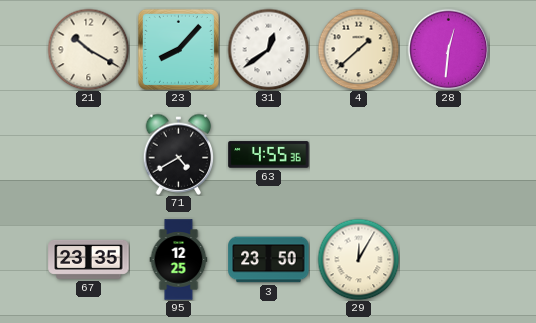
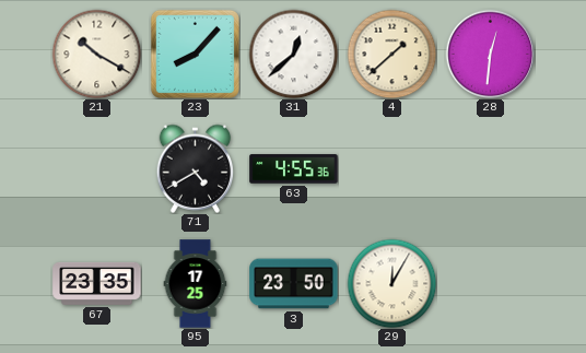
31: 12:39 -> 12:38
95: 12:25 -> 17:25
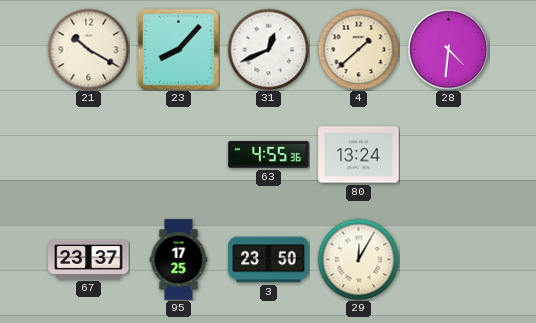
31: 12:38 -> 12:41
28: 12:31 -> 4:31
71: 4:40 -> none
80: none -> 13:24
67: 23:35 -> 23:37
